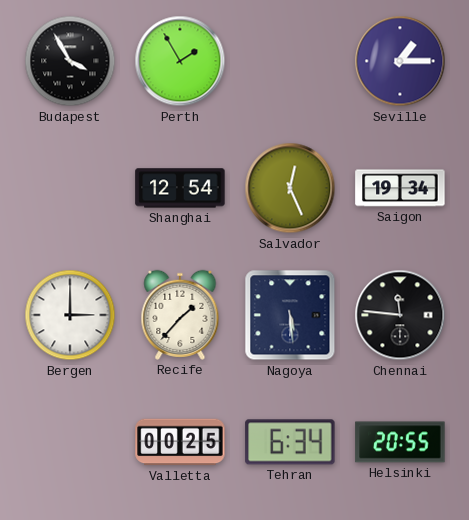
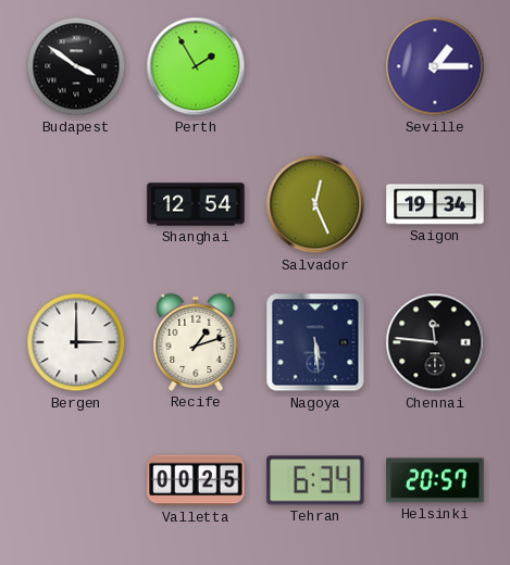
Budapest: 3:55 -> 3:51
Recife: 1:37 -> 1:12
Helsinki: 20:55 -> 20:57
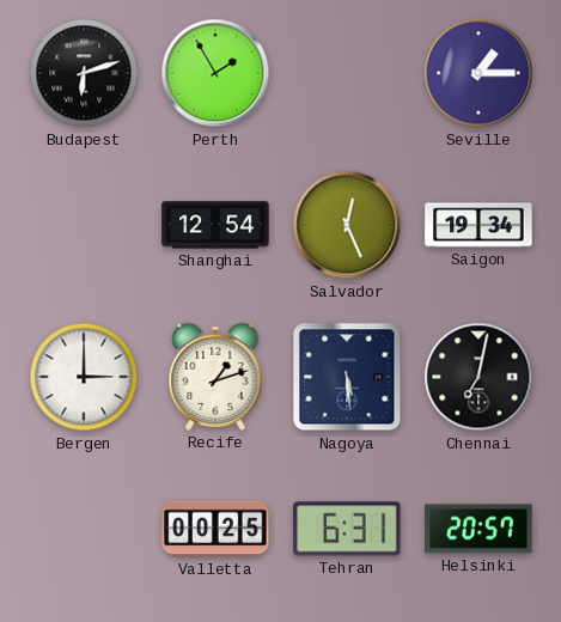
Budapest: 3:51 -> 6:12
Chennai: 11:46 -> 7:02
Tehran: 6:34 -> 6:31
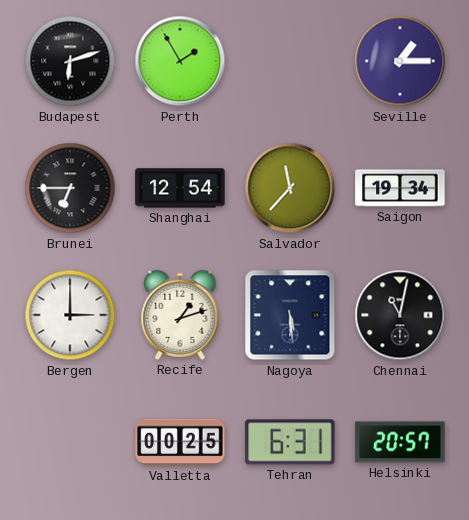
Brunei: none -> 6:45
Salvador: 12:26 -> 11:37
Chennai: 7:02 -> 11:02
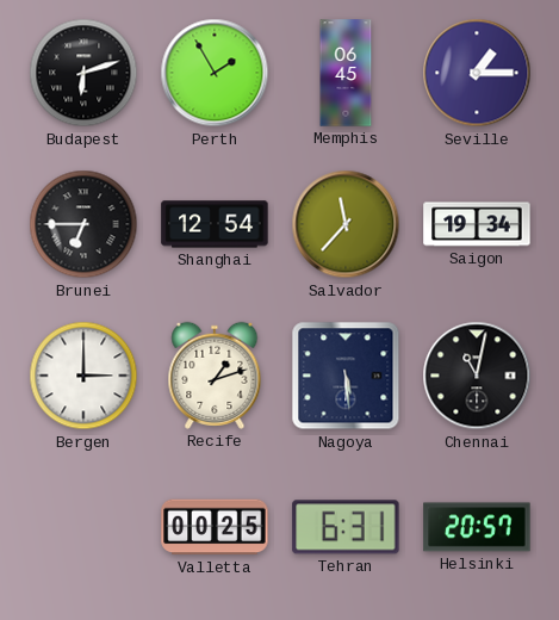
Memphis: none -> 06:45
